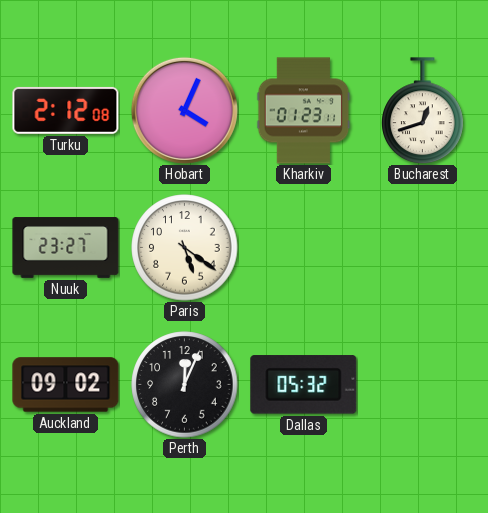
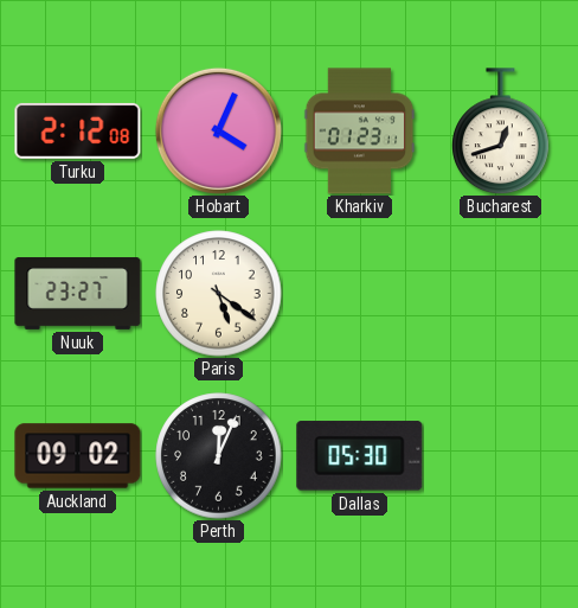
Dallas: 05:32 -> 05:30
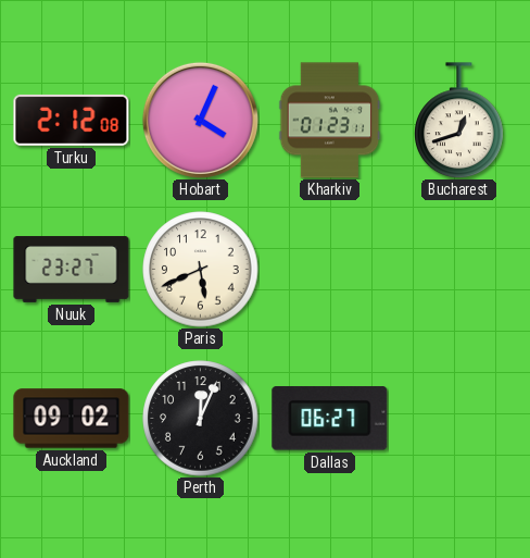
Paris: 5:21 -> 5:41
Dallas: 05:30 -> 06:27
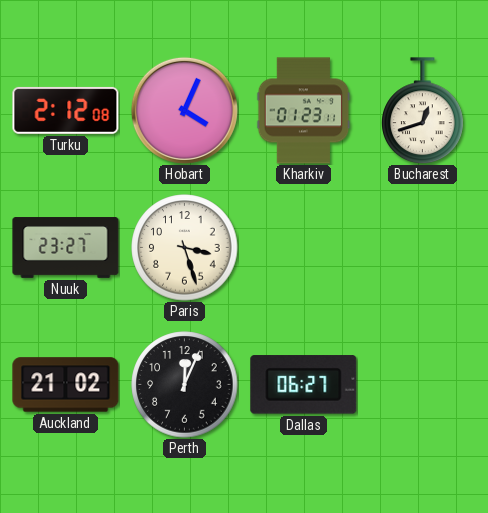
Paris: 5:41 -> 3:27
Auckland: 09:02 -> 21:02
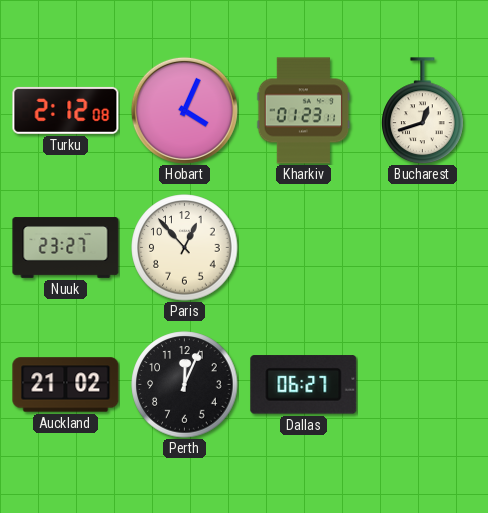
Paris: 3:27 -> 12:53
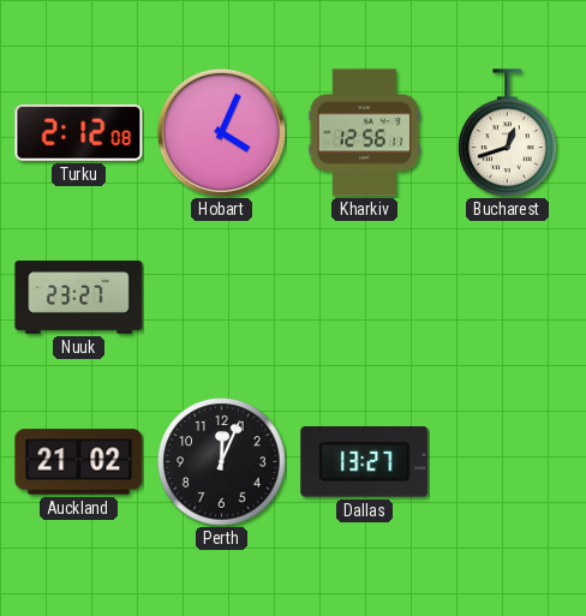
Kharkiv: 01:23 -> 12:56
Paris: 12:53 -> none
Dallas: 06:27 -> 13:27
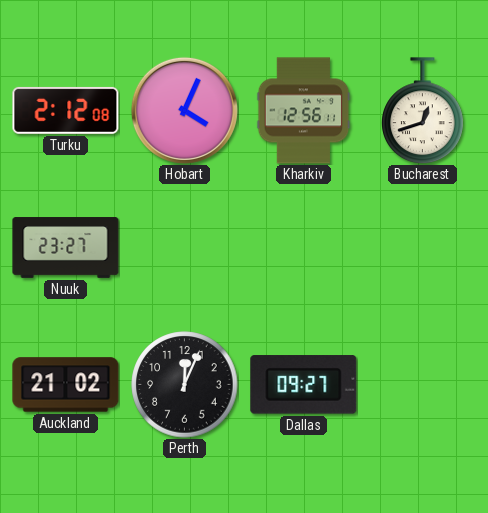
Dallas: 13:27 -> 09:27
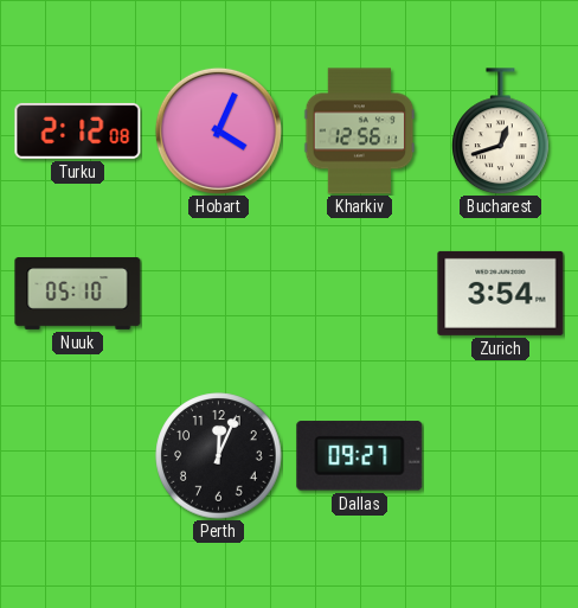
Nuuk: 23:27 -> 05:10
Zurich: none -> 3:54
Auckland: 21:02 -> none
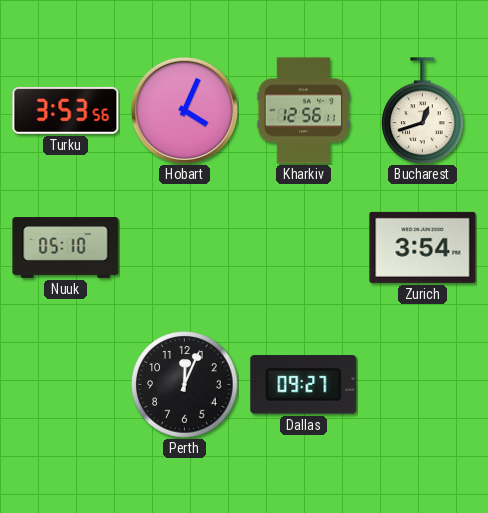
Turku: 2:12 -> 3:53
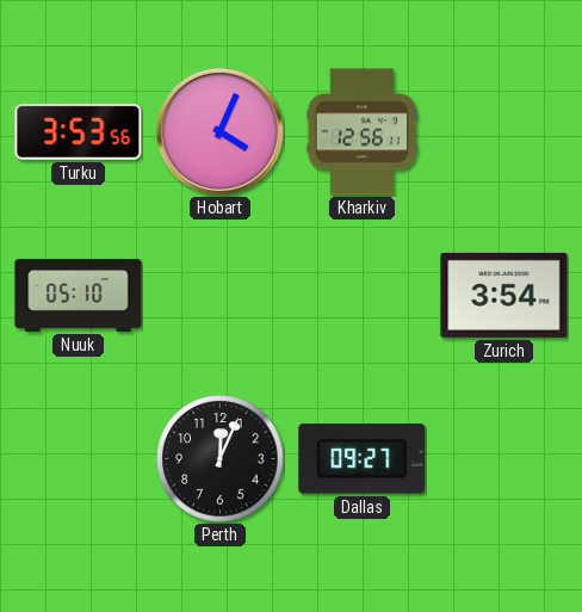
Bucharest: 12:42 -> none
